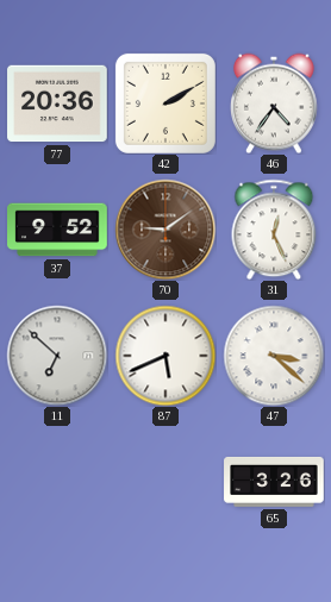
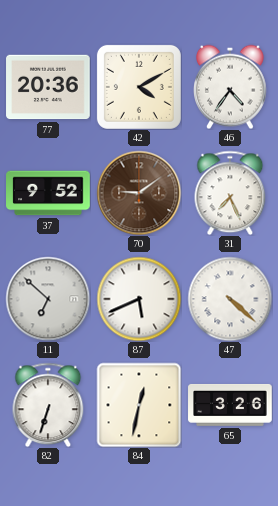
42: 2:10 -> 4:10
31: 12:26 -> 7:26
47: 3:22 -> 4:22
82: none -> 6:33
84: none -> 12:32
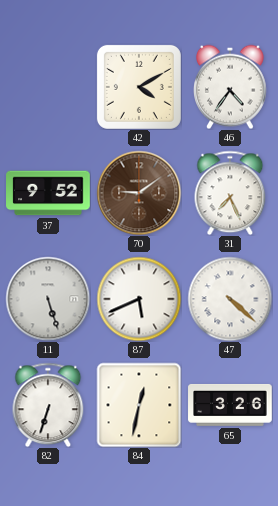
77: 20:36 -> none
11: 6:52 -> 5:27
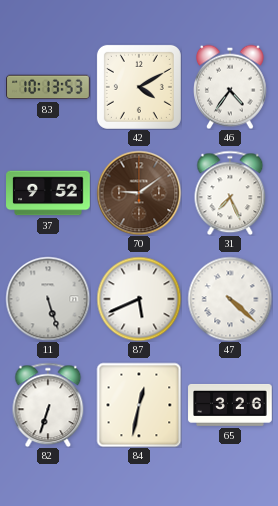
83: none -> 10:13
